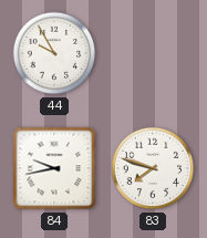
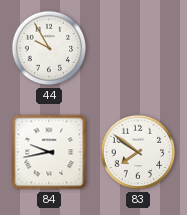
83: 7:48 -> 7:51
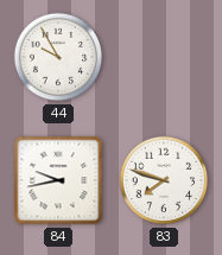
83: 7:51 -> 7:48
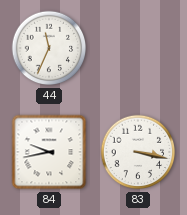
44: 9:55 -> 11:34
83: 7:48 -> 3:17
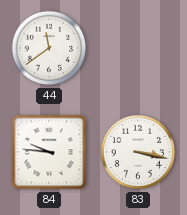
44: 11:34 -> 11:39
84: 9:43 -> 9:46
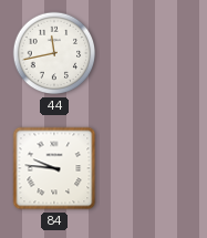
44: 11:39 -> 11:43
83: 3:17 -> none
